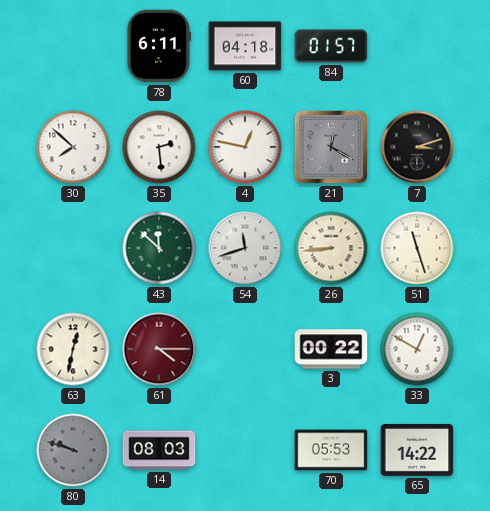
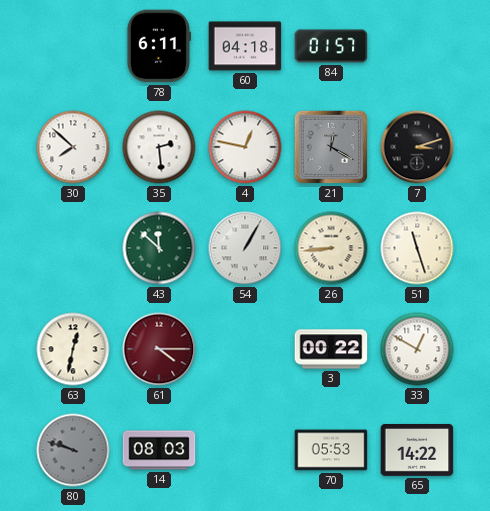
54: 11:42 -> 1:05
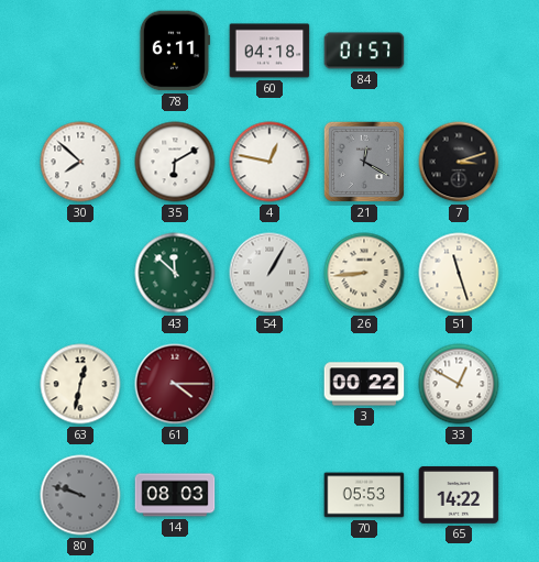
35: 2:29 -> 6:10
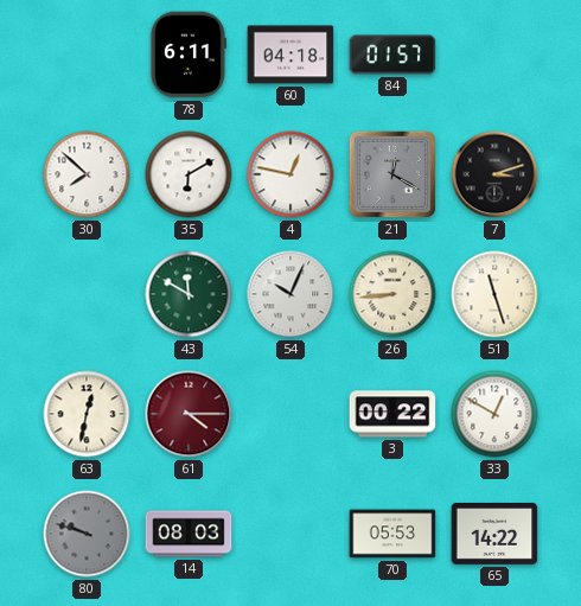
43: 11:52 -> 11:50
54: 1:05 -> 10:04
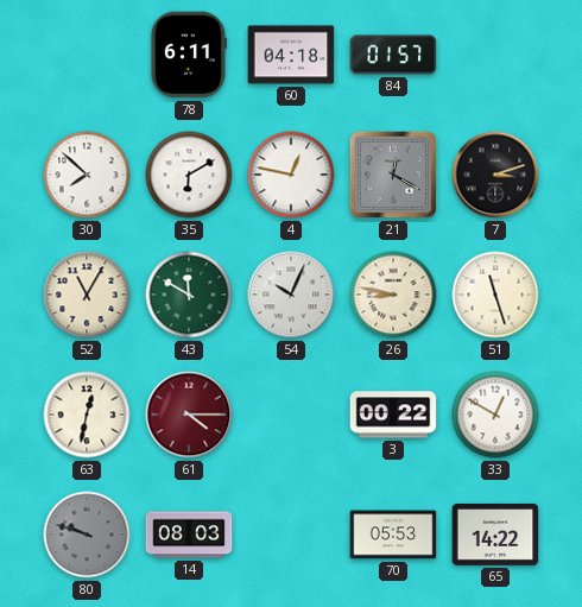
52: none -> 11:05
26: 8:44 -> 8:47
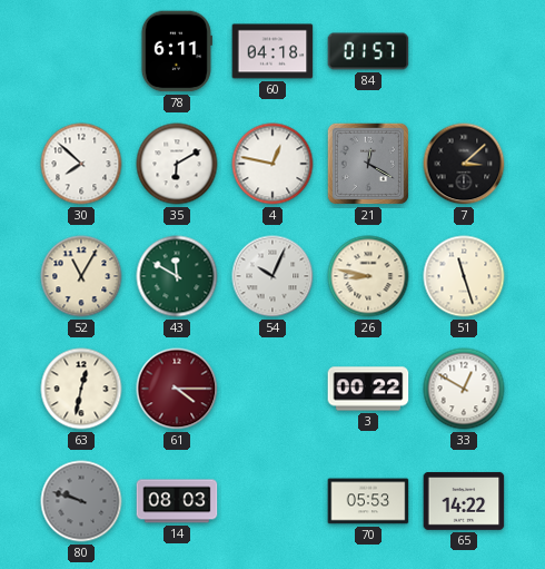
7: 3:12 -> 3:08
